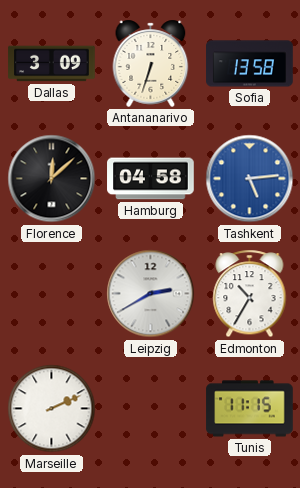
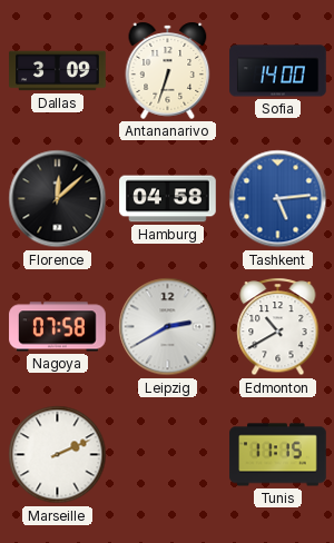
Sofia: 13:58 -> 14:00
Nagoya: none -> 07:58
Edmonton: 10:35 -> 10:40
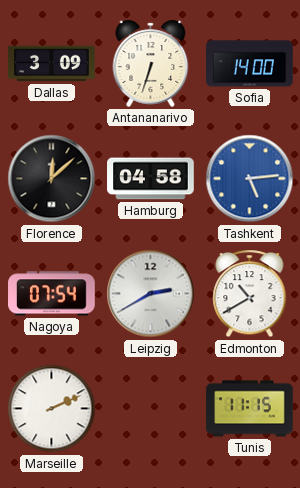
Nagoya: 07:58 -> 07:54
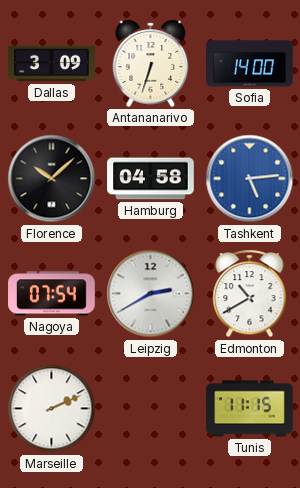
Florence: 12:08 -> 10:08
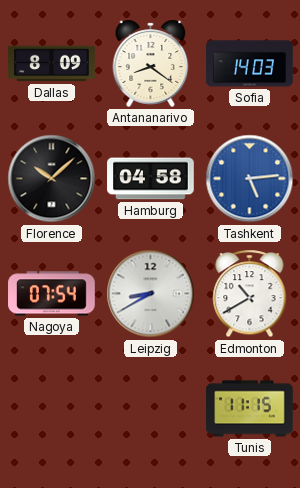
Dallas: 3:09 -> 8:09
Antananarivo: 6:33 -> 8:21
Sofia: 14:00 -> 14:03
Leipzig: 2:40 -> 8:40
Marseille: 2:11 -> none
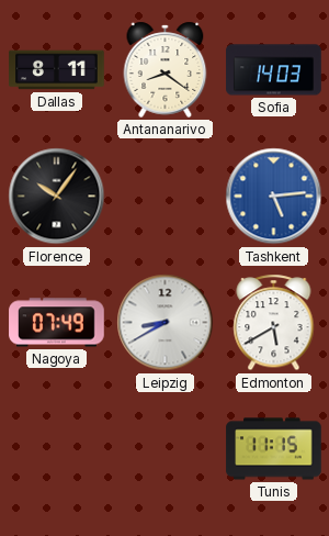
Dallas: 8:09 -> 8:11
Florence: 10:08 -> 10:06
Hamburg: 04:58 -> none
Nagoya: 07:54 -> 07:49
Edmonton: 10:40 -> 5:40
